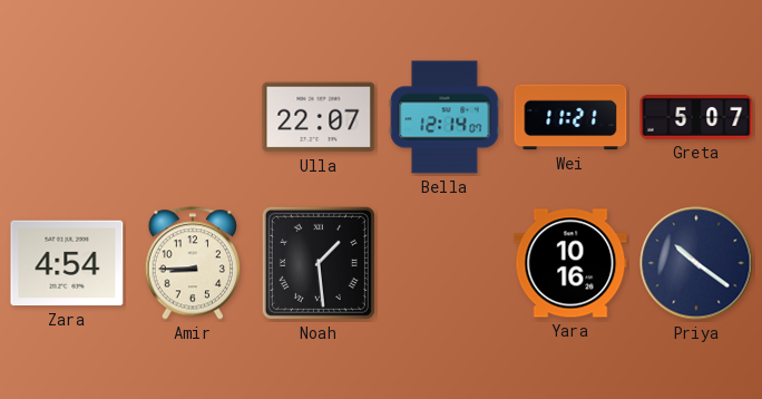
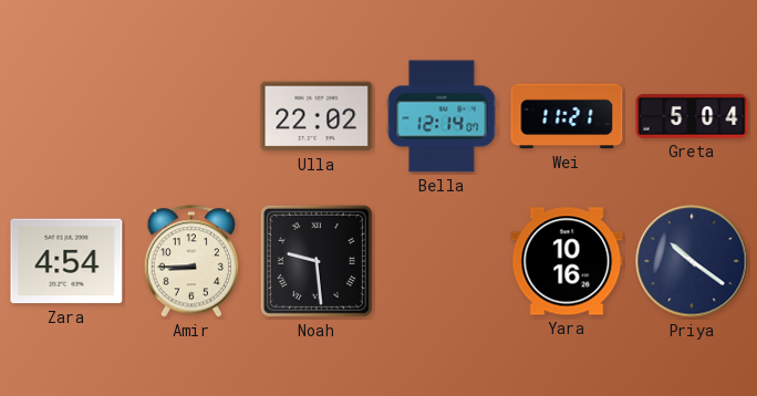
Ulla: 22:07 -> 22:02
Greta: 5:07 -> 5:04
Noah: 1:29 -> 9:29
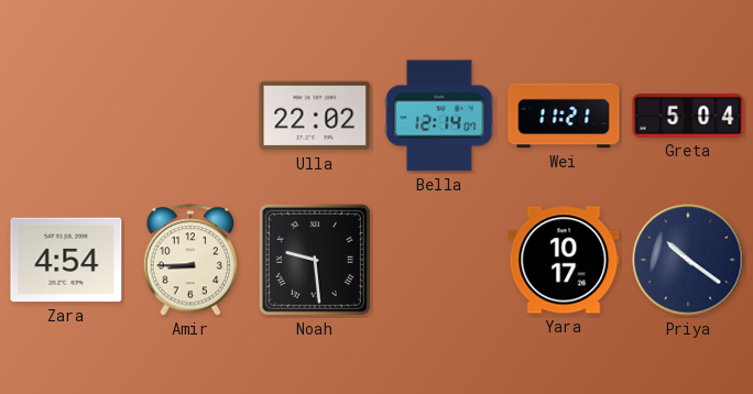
Yara: 10:16 -> 10:17
